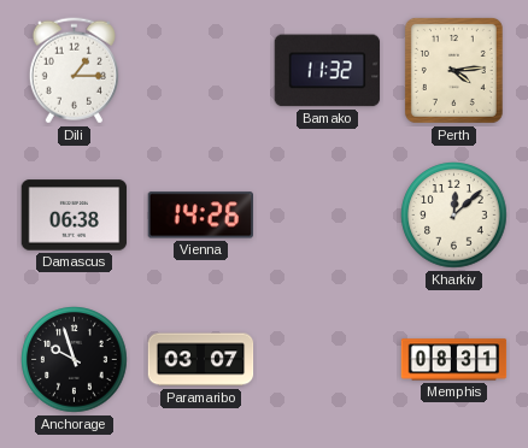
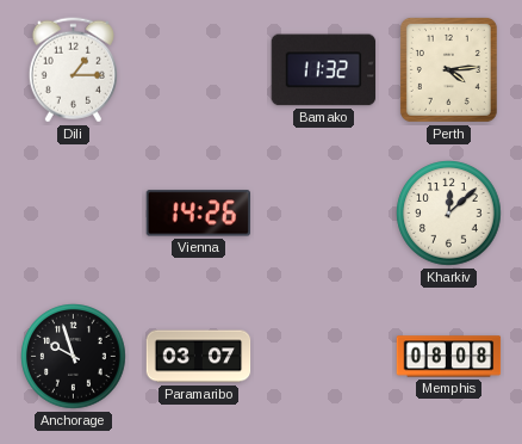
Damascus: 06:38 -> none
Memphis: 08:31 -> 08:08
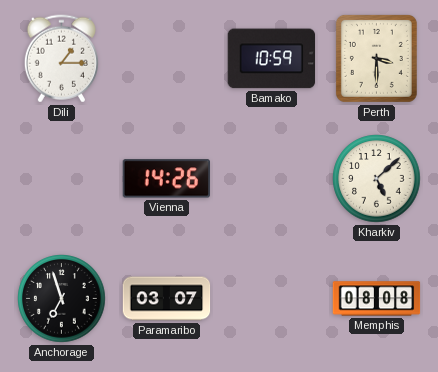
Bamako: 11:32 -> 10:59
Perth: 4:14 -> 3:30
Kharkiv: 12:08 -> 5:08
Anchorage: 9:57 -> 6:57
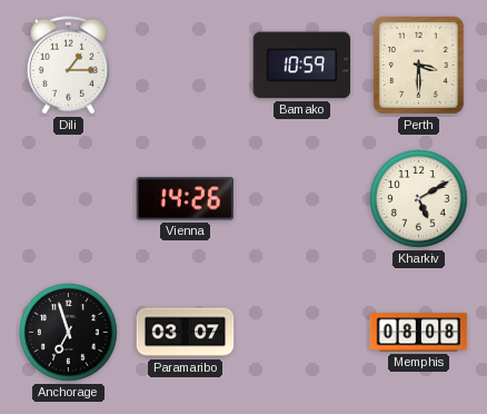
Kharkiv: 5:08 -> 5:10
